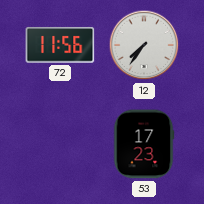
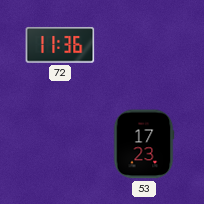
72: 11:56 -> 11:36
12: 7:36 -> none
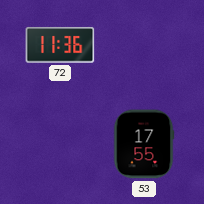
53: 17:23 -> 17:55
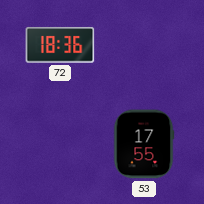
72: 11:36 -> 18:36
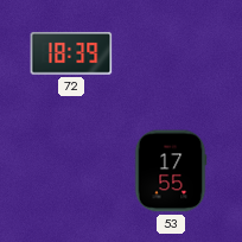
72: 18:36 -> 18:39
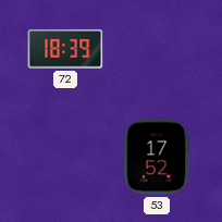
53: 17:55 -> 17:52
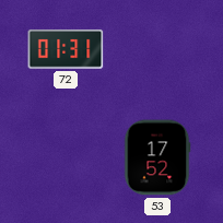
72: 18:39 -> 01:31
